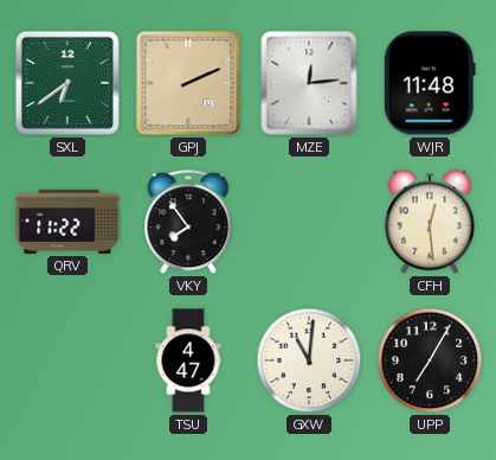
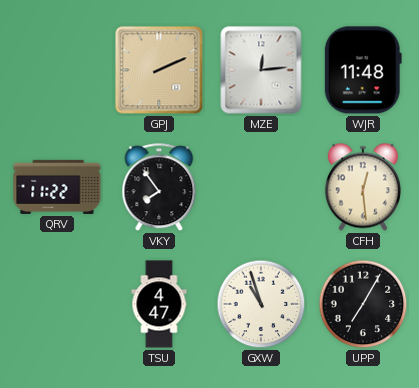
SXL: 6:39 -> none
GXW: 11:01 -> 10:57
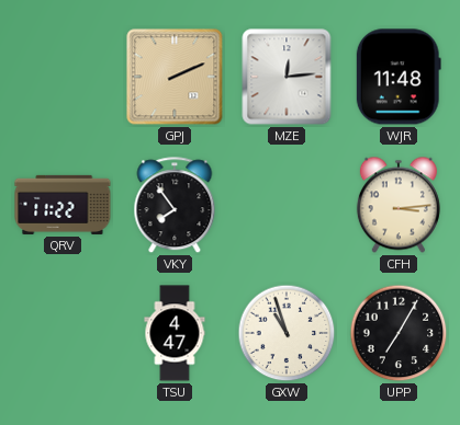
CFH: 12:29 -> 3:14
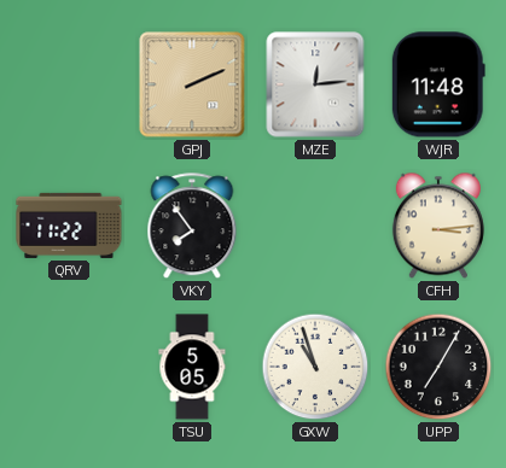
TSU: 4:47 -> 5:05
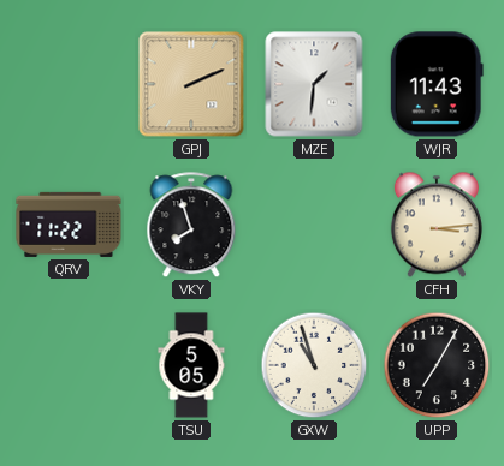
MZE: 12:14 -> 1:31
WJR: 11:48 -> 11:43
VKY: 7:54 -> 7:57
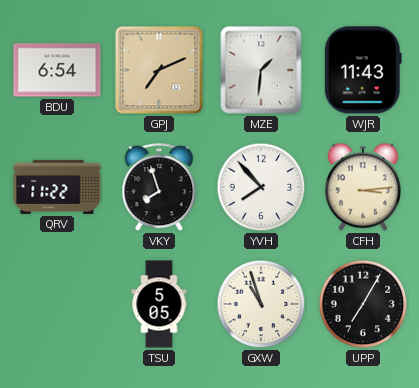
BDU: none -> 6:54
GPJ: 2:11 -> 7:11
YVH: none -> 7:53
